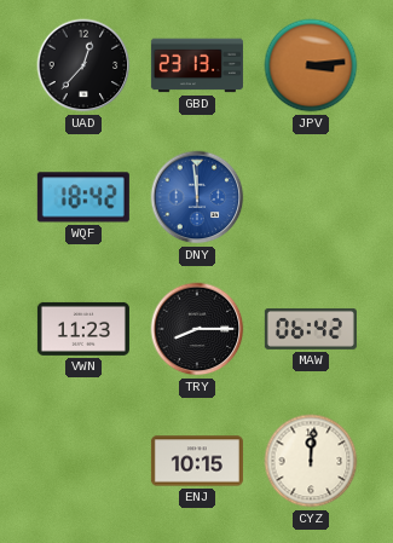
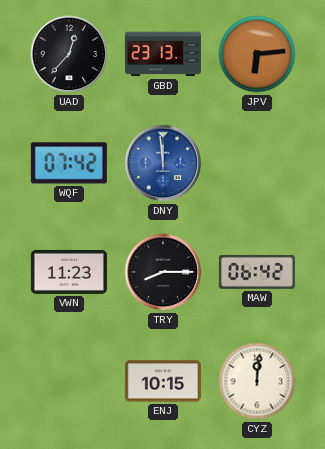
JPV: 3:14 -> 6:14
WQF: 18:42 -> 07:42
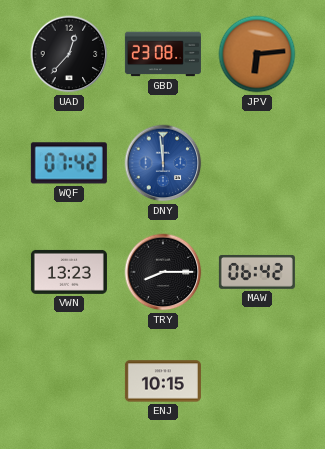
GBD: 23:13 -> 23:08
VWN: 11:23 -> 13:23
CYZ: 12:01 -> none
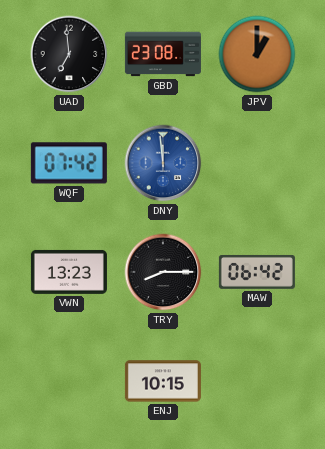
UAD: 12:37 -> 6:59
JPV: 6:14 -> 1:00
